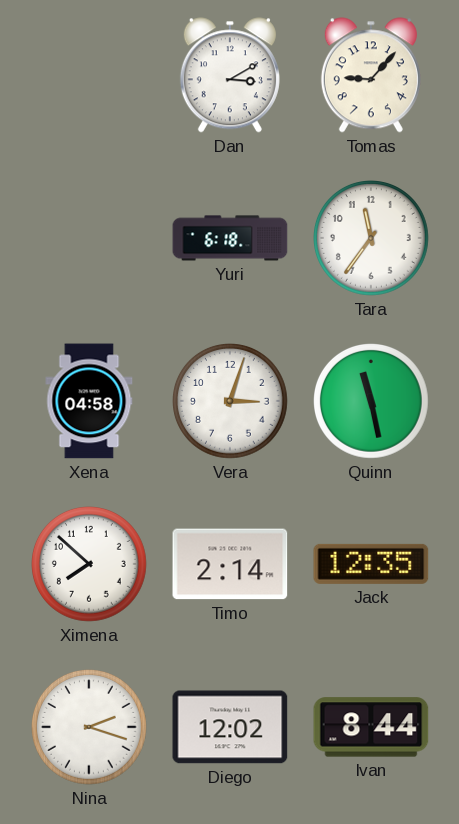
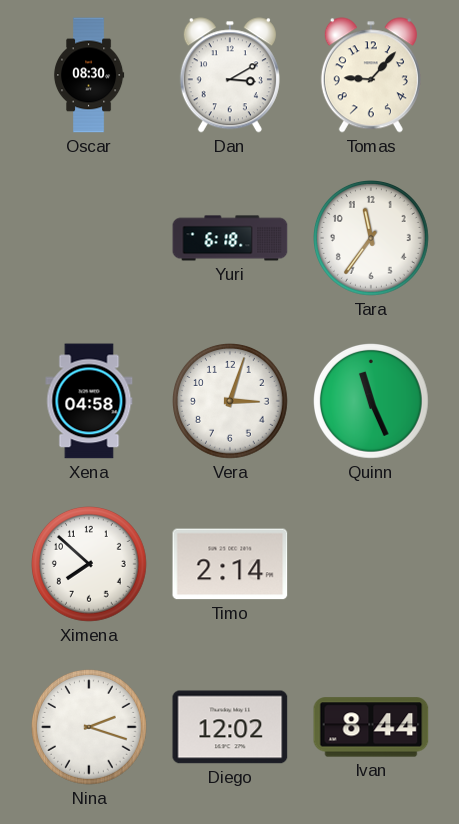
Oscar: none -> 08:30
Quinn: 11:28 -> 11:26
Jack: 12:35 -> none
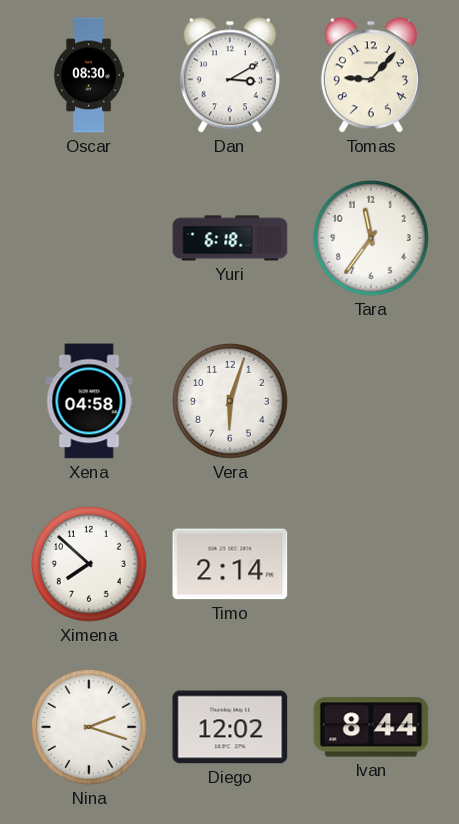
Vera: 3:03 -> 6:03
Quinn: 11:26 -> none
